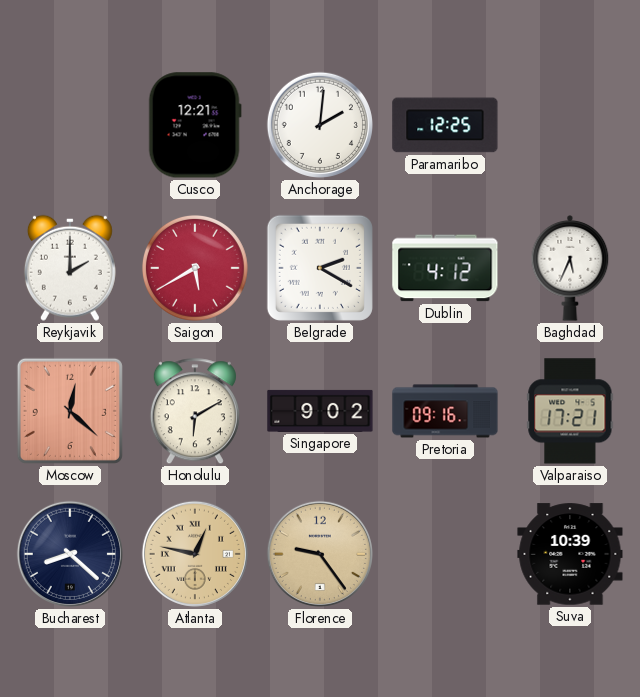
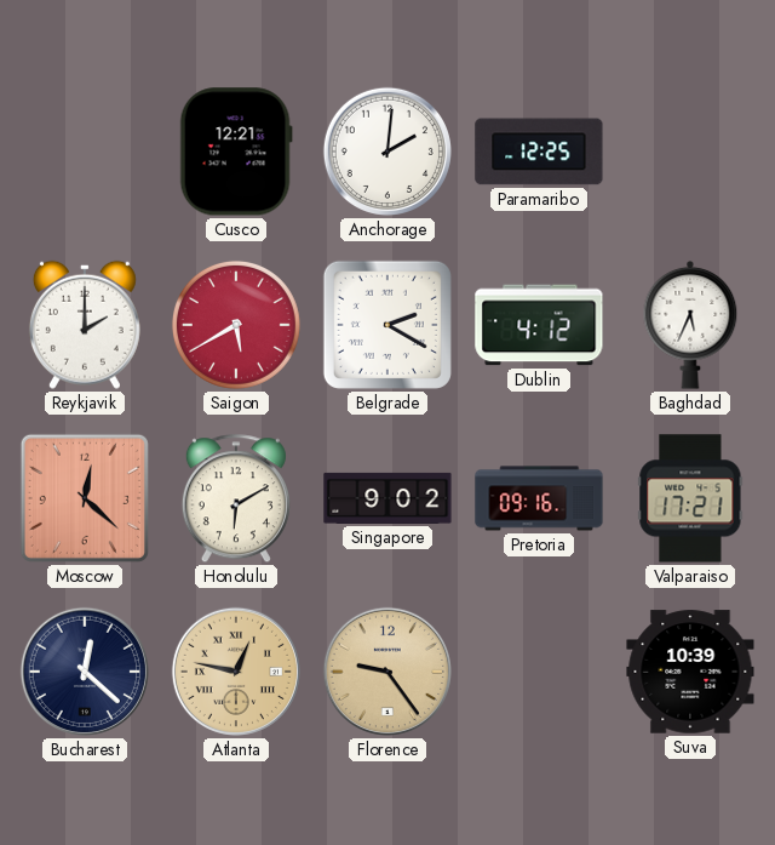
Bucharest: 8:22 -> 12:22
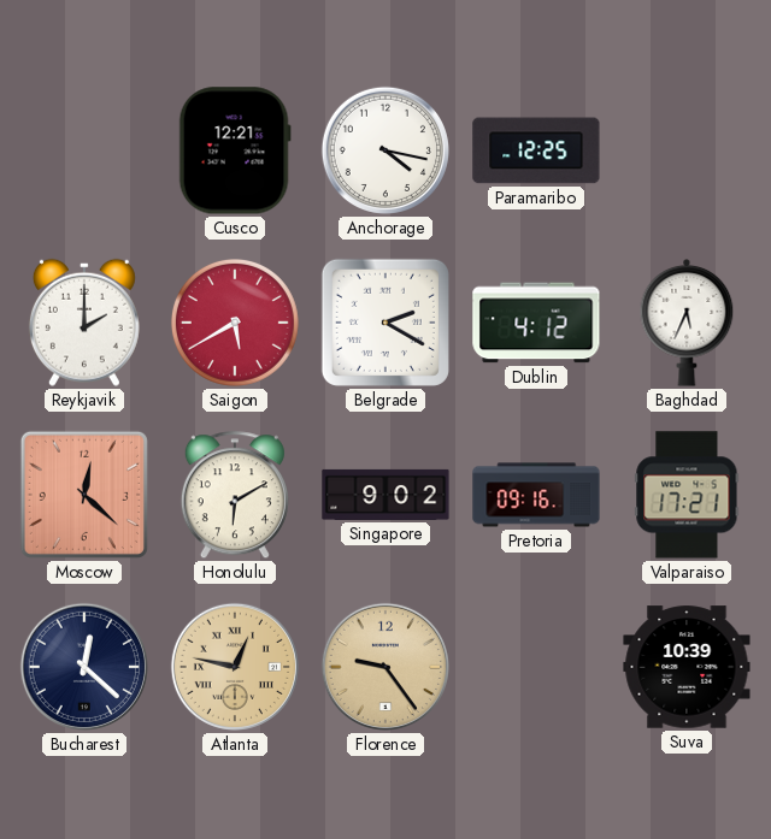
Anchorage: 2:01 -> 4:17
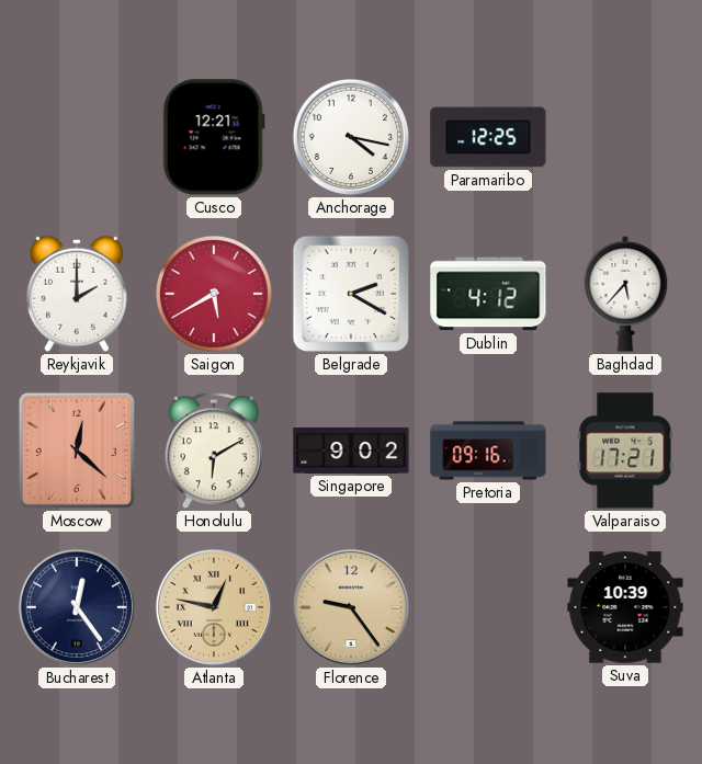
Baghdad: 5:34 -> 5:37
Bucharest: 12:22 -> 12:24
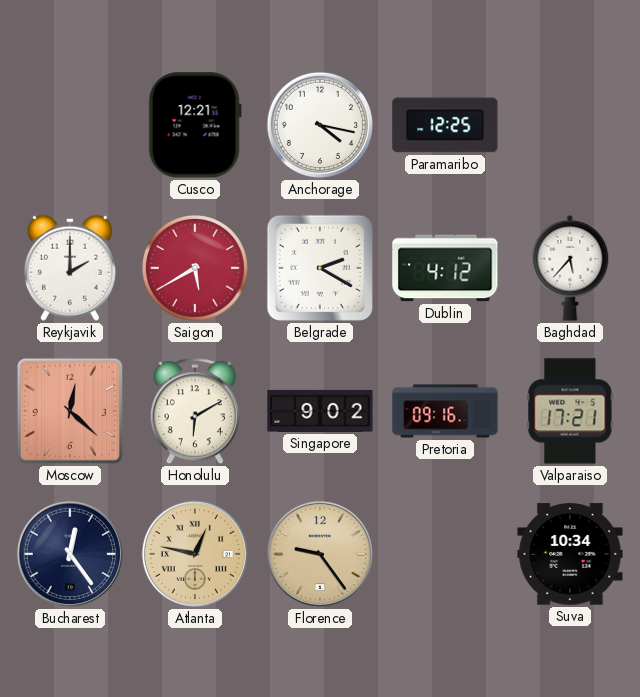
Suva: 10:39 -> 10:34
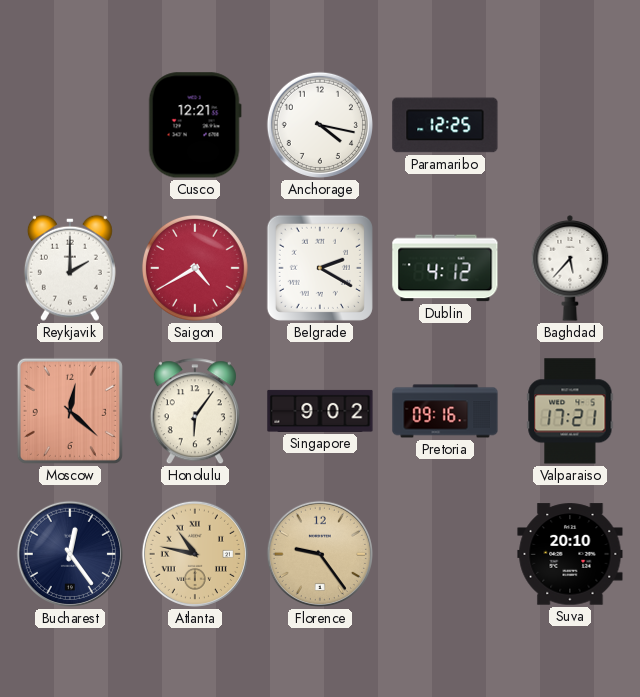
Saigon: 5:40 -> 4:40
Honolulu: 6:10 -> 6:06
Atlanta: 12:47 -> 10:47
Suva: 10:34 -> 20:10
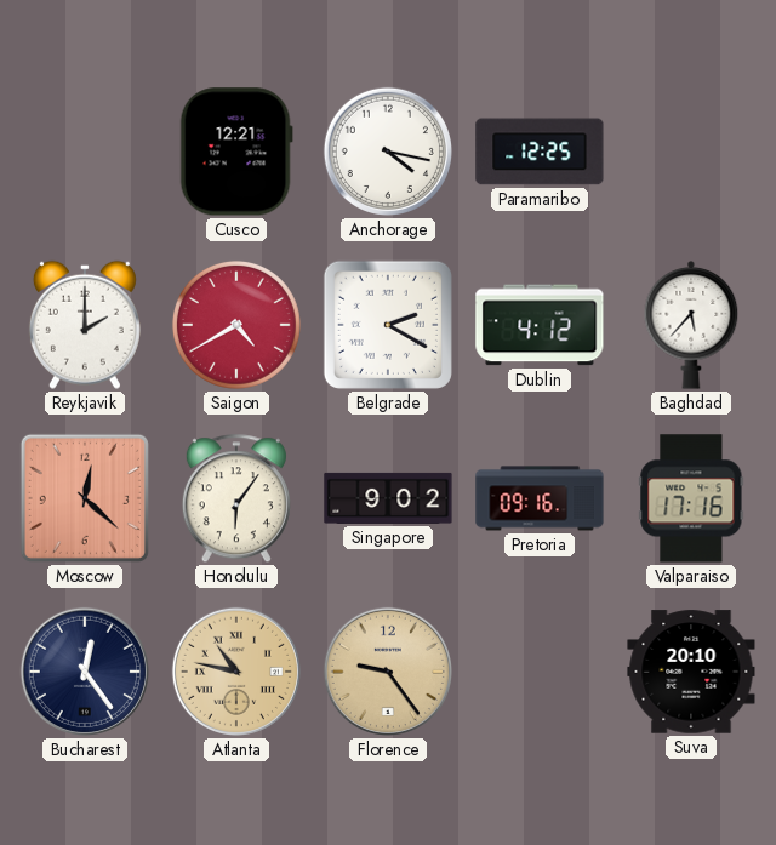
Valparaiso: 17:21 -> 17:16
